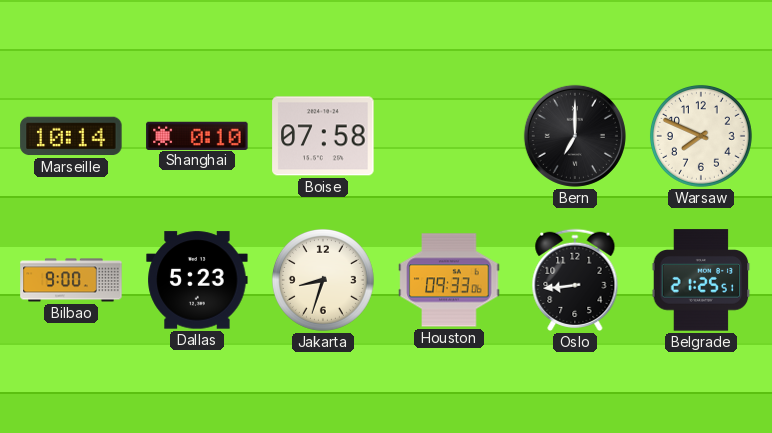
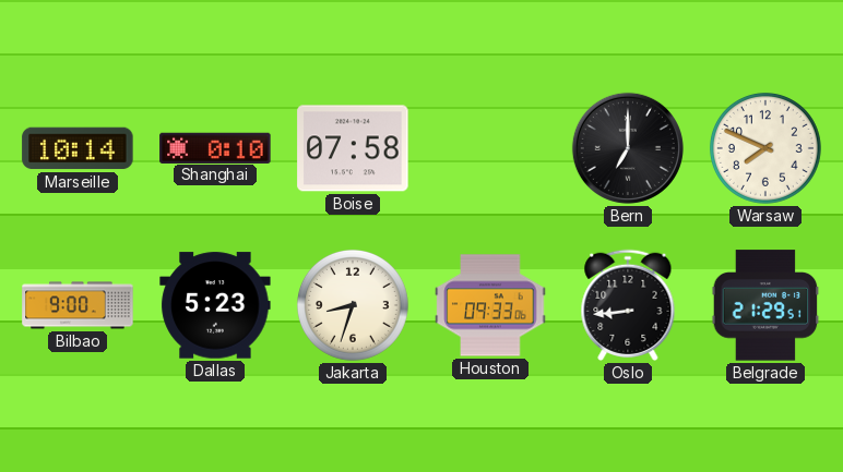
Belgrade: 21:25 -> 21:29
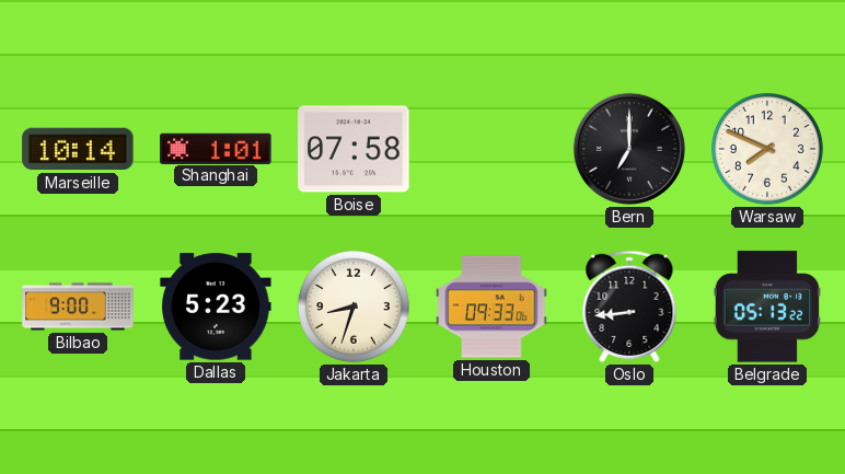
Shanghai: 0:10 -> 1:01
Belgrade: 21:29 -> 05:13
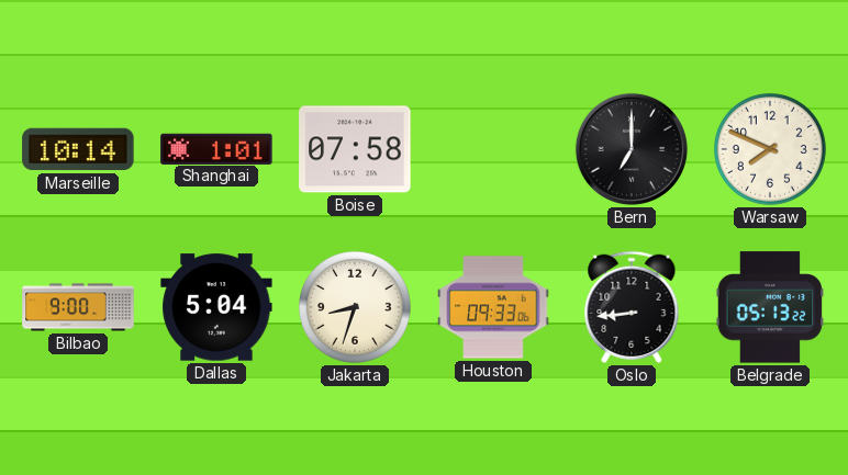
Dallas: 5:23 -> 5:04
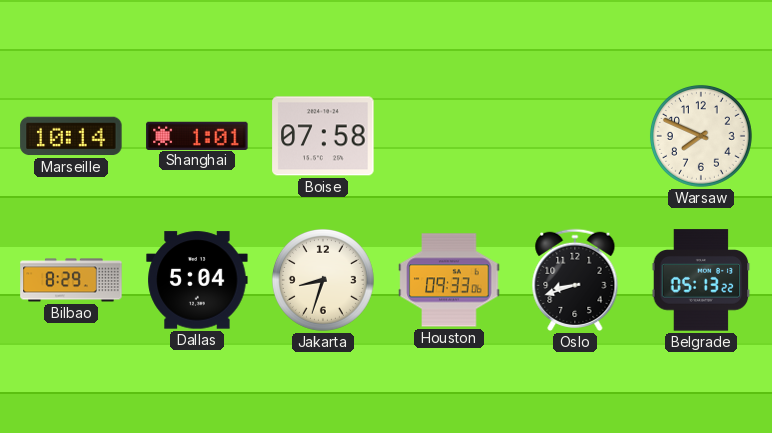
Bern: 7:00 -> none
Bilbao: 9:00 -> 8:29
Oslo: 8:44 -> 8:42
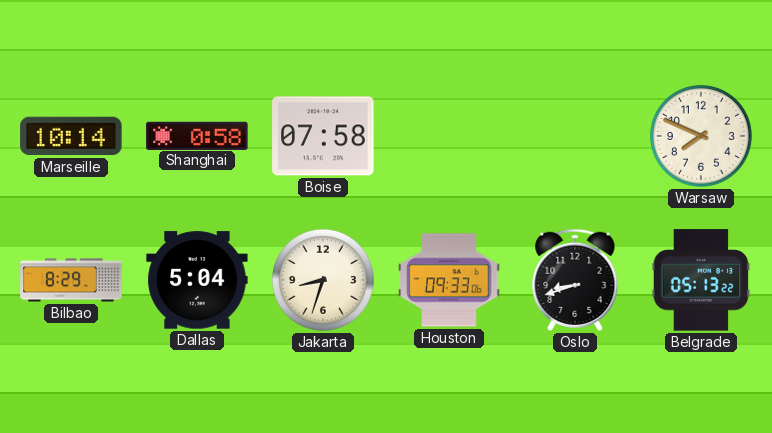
Shanghai: 1:01 -> 0:58
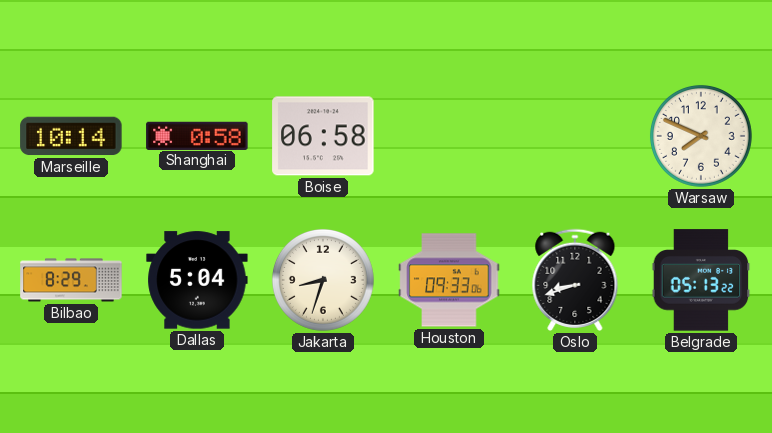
Boise: 07:58 -> 06:58
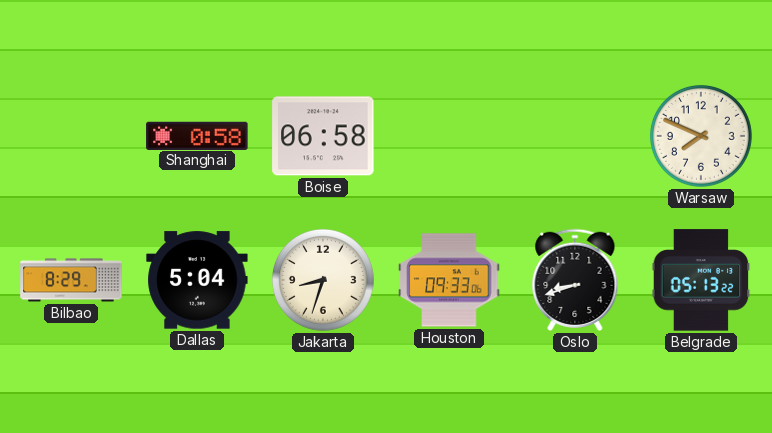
Marseille: 10:14 -> none
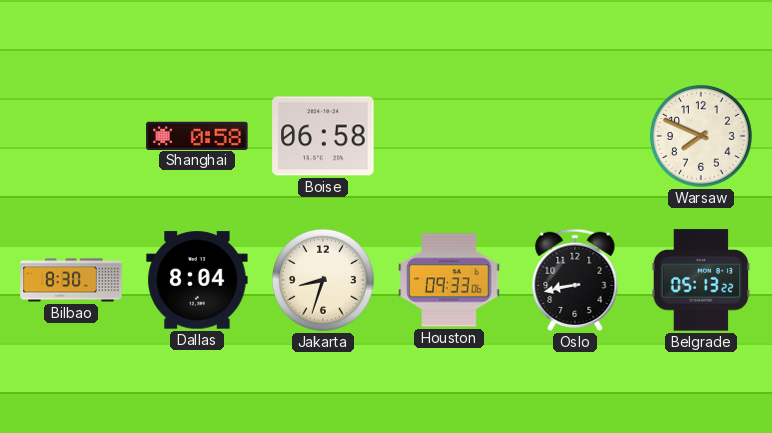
Bilbao: 8:29 -> 8:30
Dallas: 5:04 -> 8:04
Oslo: 8:42 -> 8:43
